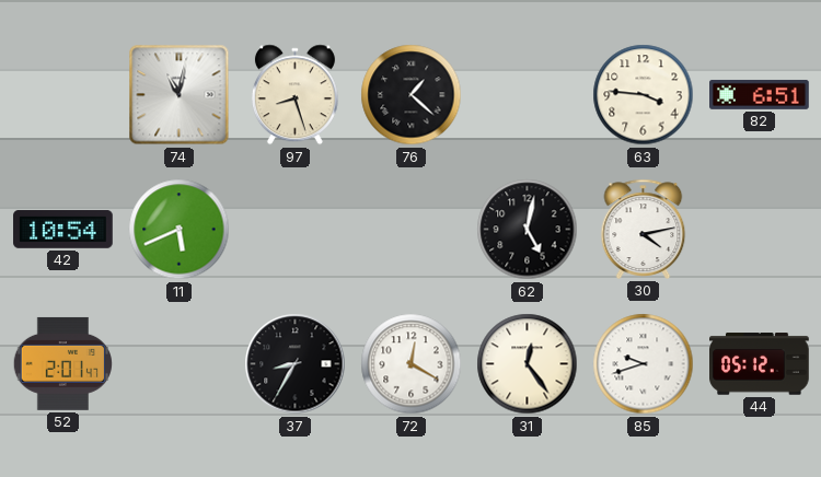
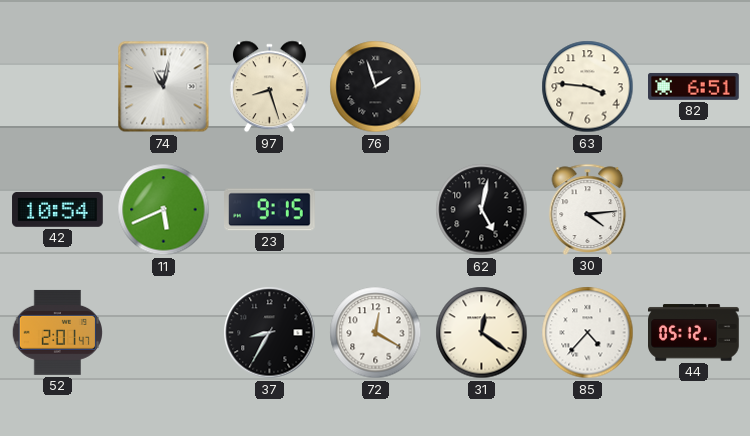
76: 1:22 -> 1:57
23: none -> 9:15
30: 4:13 -> 4:14
31: 12:24 -> 12:21
85: 9:42 -> 4:37
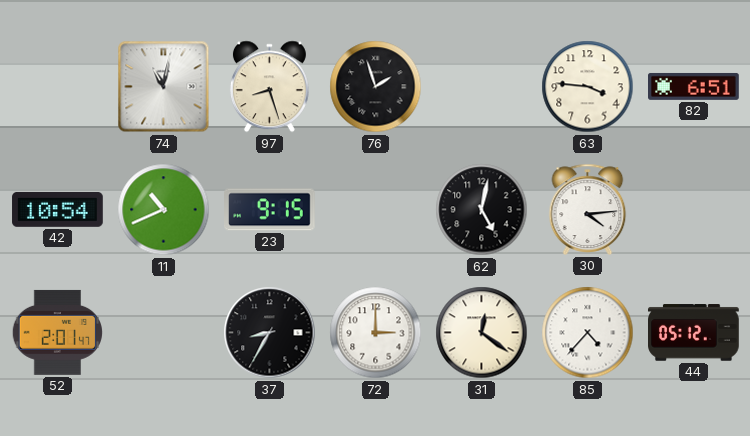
11: 5:41 -> 10:41
72: 12:20 -> 3:00
